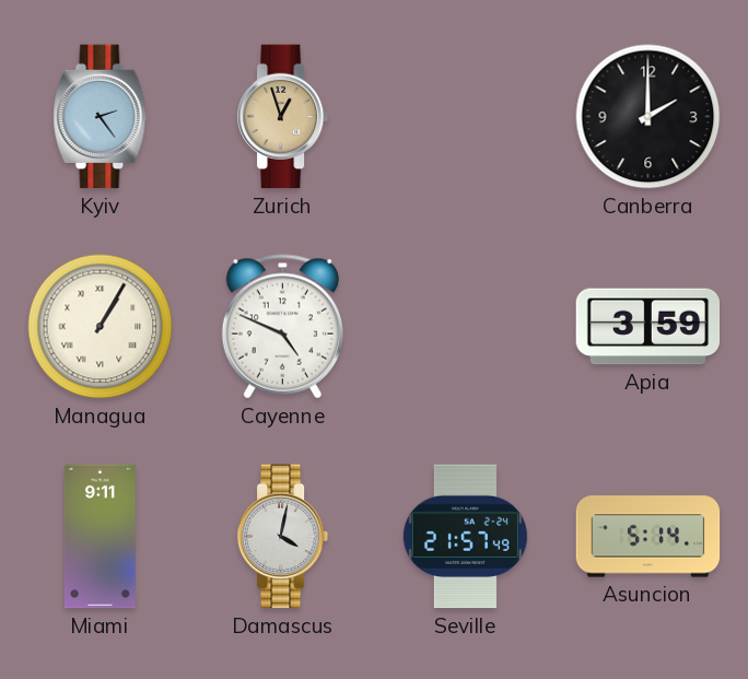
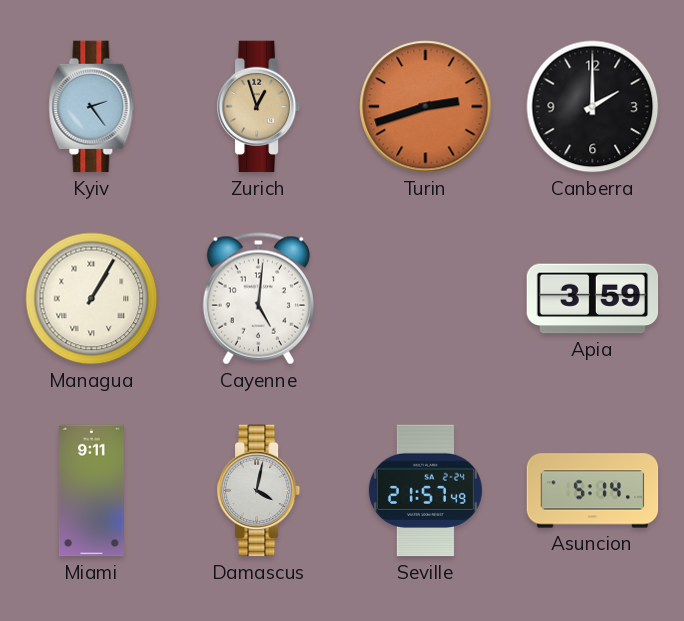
Turin: none -> 2:42
Cayenne: 4:49 -> 5:01
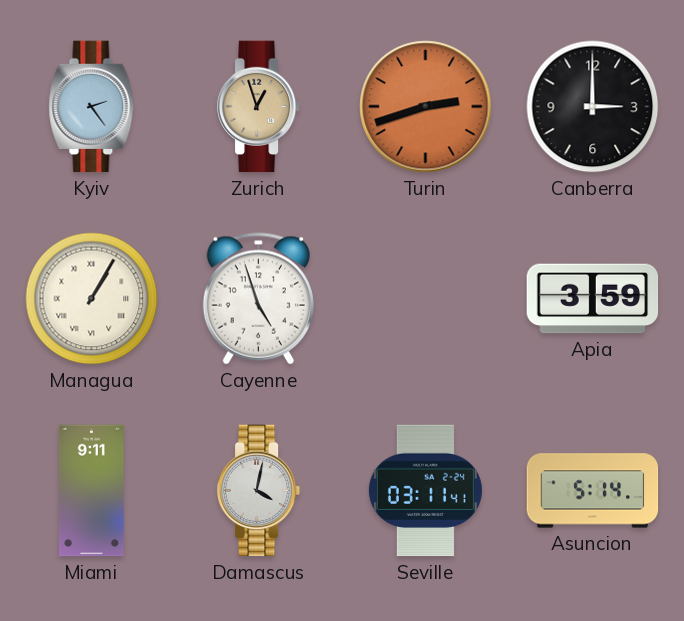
Canberra: 2:00 -> 3:00
Cayenne: 5:01 -> 4:57
Seville: 21:57 -> 03:11
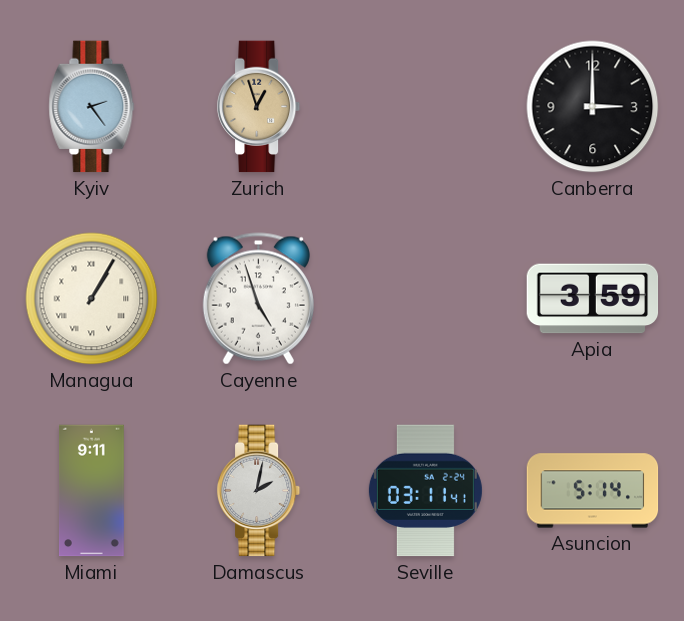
Turin: 2:42 -> none
Damascus: 4:02 -> 2:02
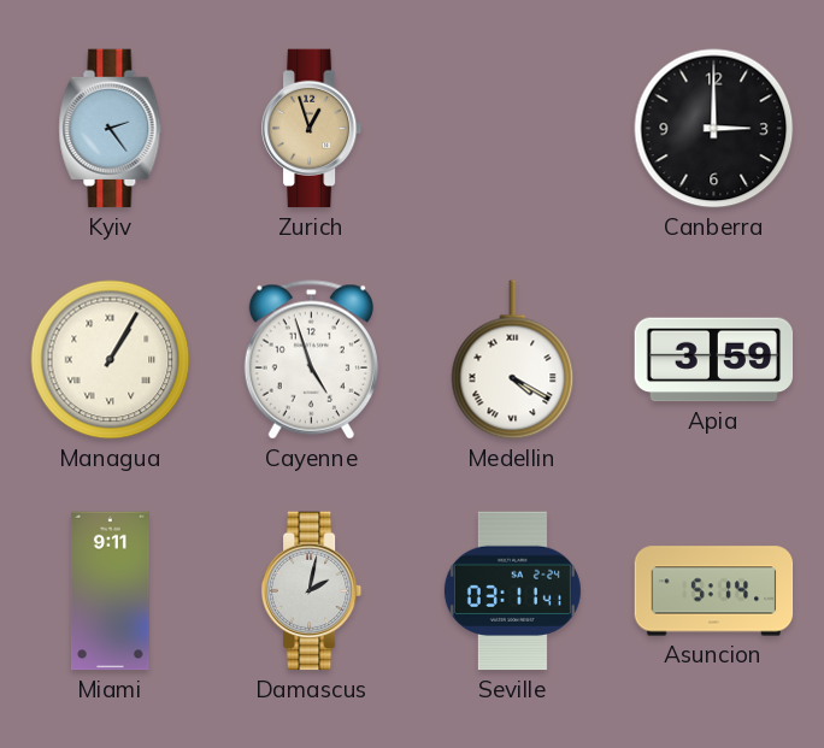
Medellin: none -> 4:20
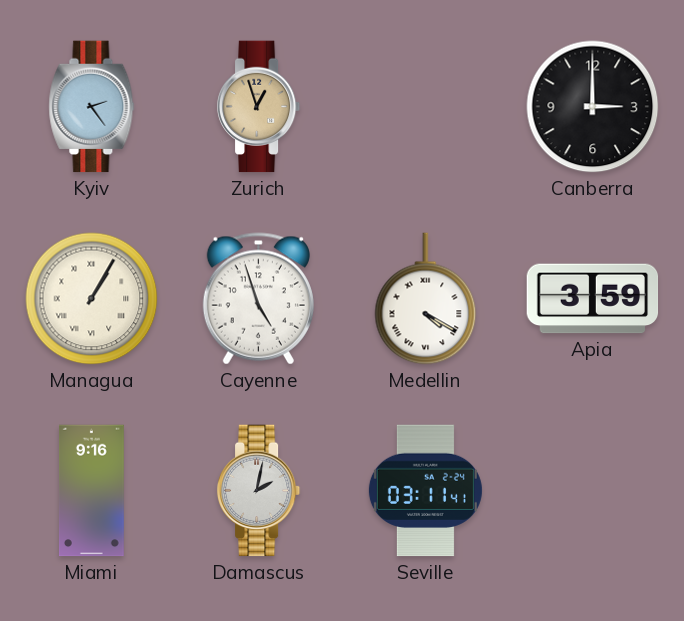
Miami: 9:11 -> 9:16
Asuncion: 5:14 -> none
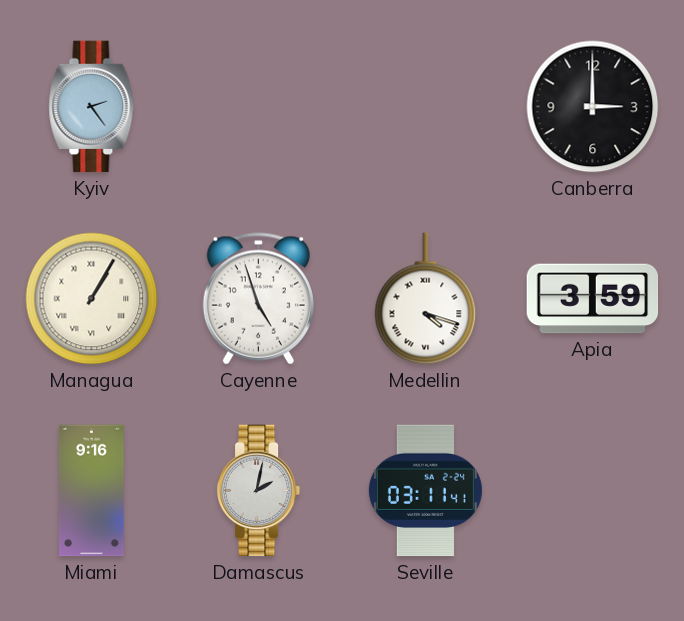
Zurich: 12:57 -> none
Medellin: 4:20 -> 4:18
